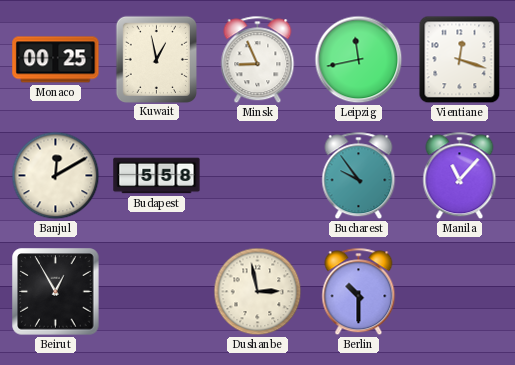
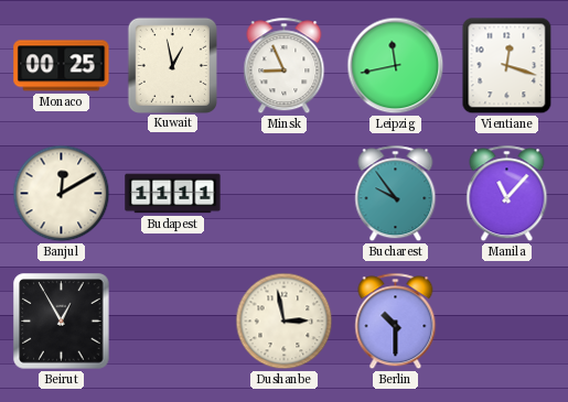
Budapest: 5:58 -> 11:11
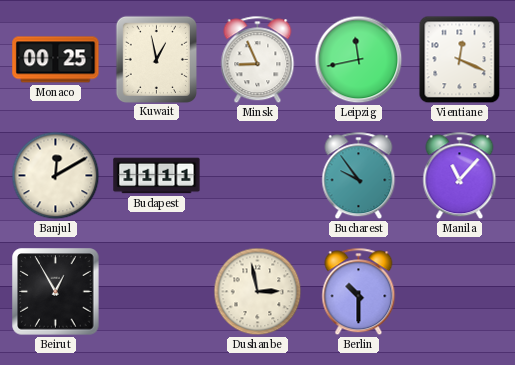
Vientiane: 12:18 -> 12:19
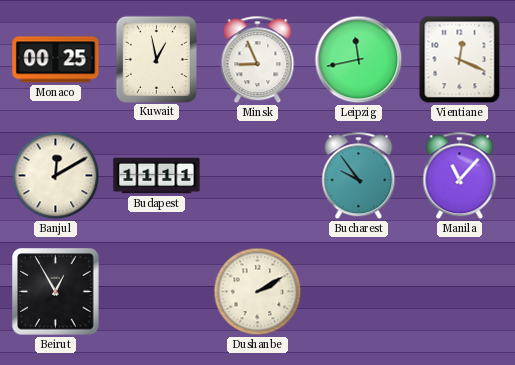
Dushanbe: 2:58 -> 2:10
Berlin: 10:30 -> none
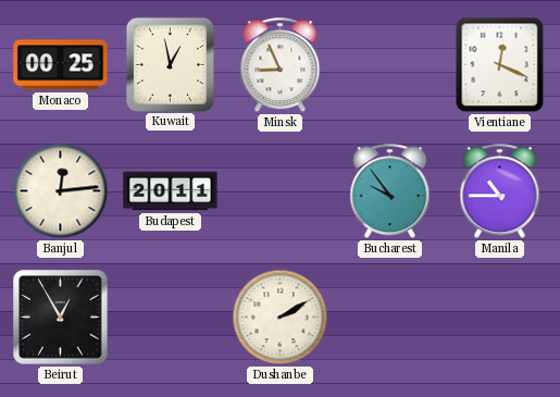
Leipzig: 11:43 -> none
Banjul: 12:10 -> 12:14
Budapest: 11:11 -> 20:11
Manila: 11:07 -> 10:45
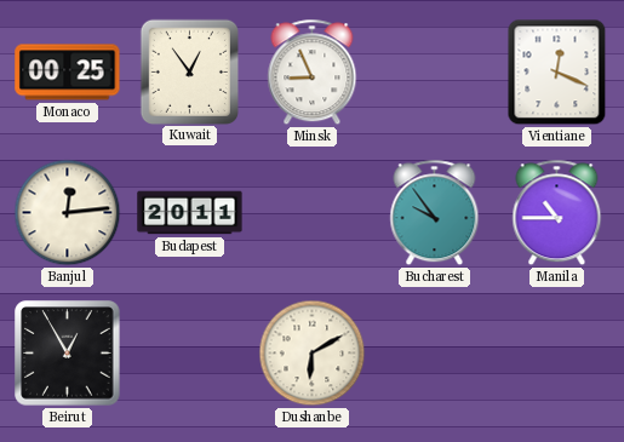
Kuwait: 12:58 -> 12:54
Dushanbe: 2:10 -> 6:10
